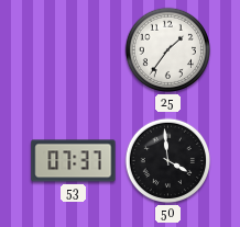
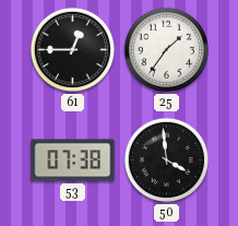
61: none -> 12:45
53: 07:37 -> 07:38
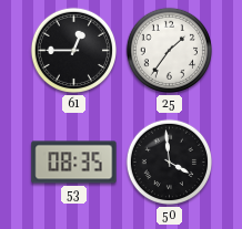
53: 07:38 -> 08:35
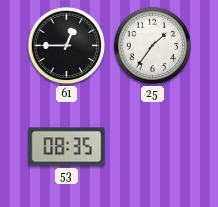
50: 3:59 -> none
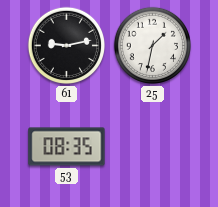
61: 12:45 -> 9:13
25: 1:36 -> 1:32
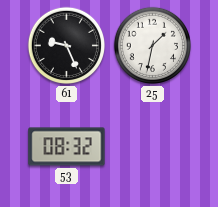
61: 9:13 -> 9:26
53: 08:35 -> 08:32
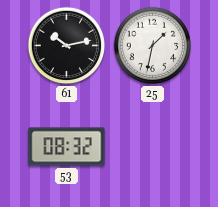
61: 9:26 -> 10:13
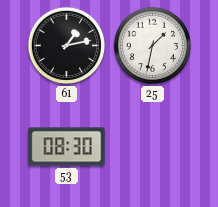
61: 10:13 -> 1:13
53: 08:32 -> 08:30
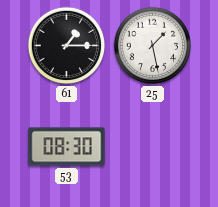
61: 1:13 -> 1:15
25: 1:32 -> 1:28
